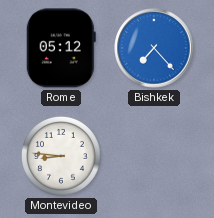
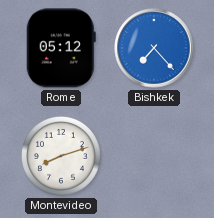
Montevideo: 8:46 -> 8:12
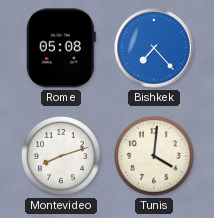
Rome: 05:12 -> 05:08
Tunis: none -> 4:01
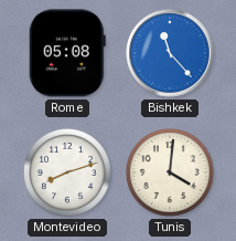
Bishkek: 7:23 -> 11:23
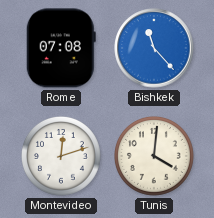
Rome: 05:08 -> 07:08
Montevideo: 8:12 -> 12:12
